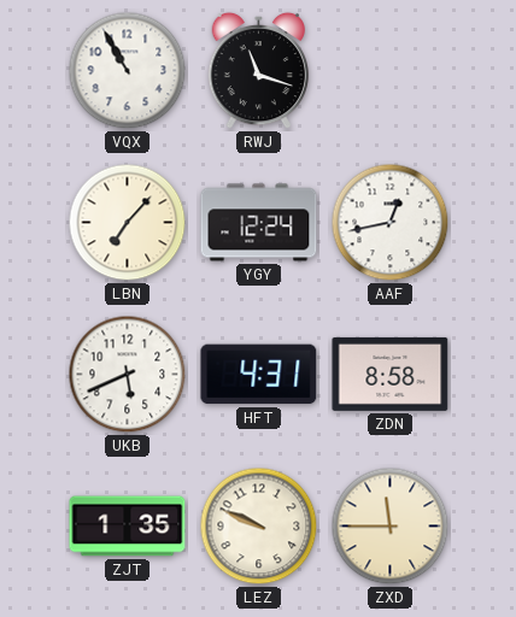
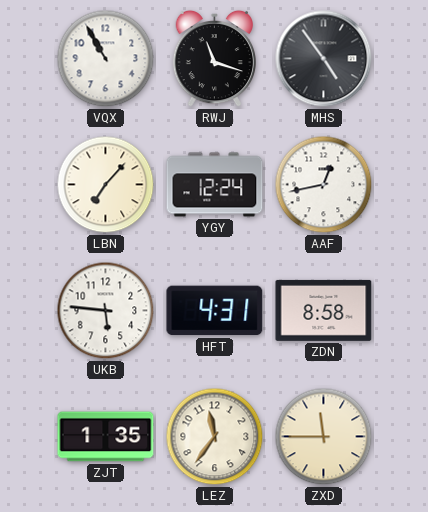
MHS: none -> 4:54
UKB: 5:41 -> 5:46
LEZ: 9:49 -> 11:36
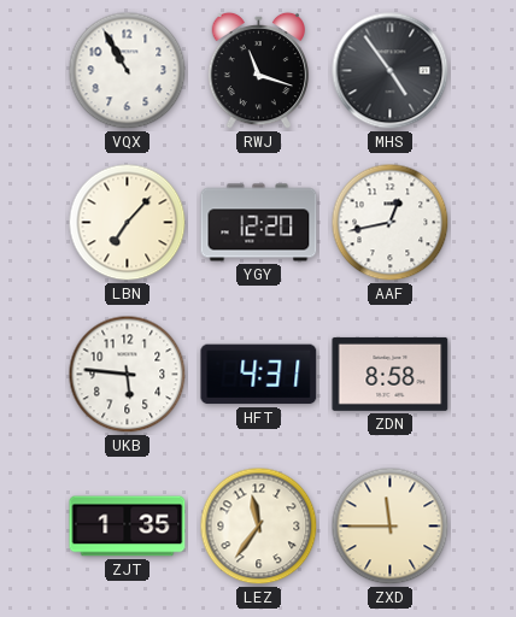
YGY: 12:24 -> 12:20
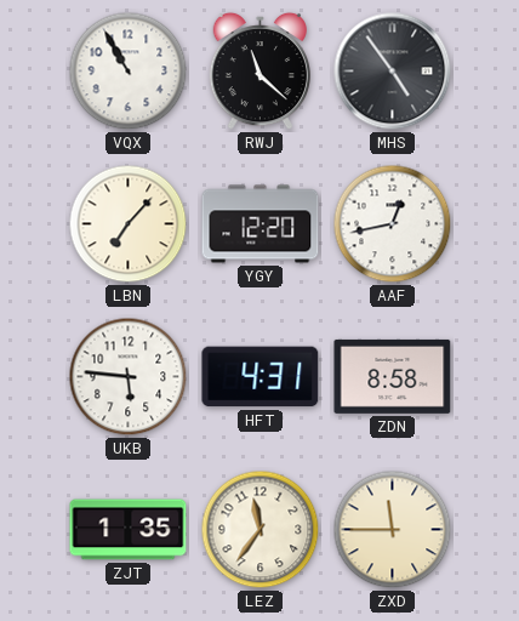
RWJ: 11:18 -> 11:22
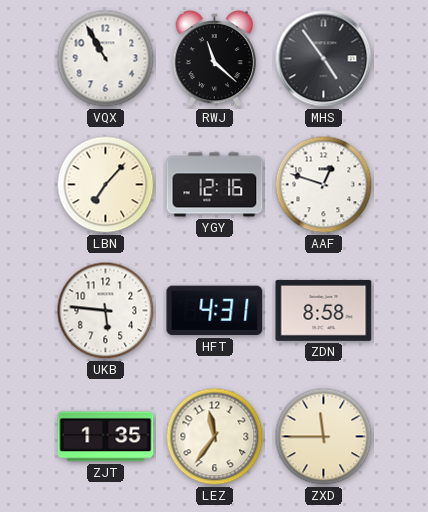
YGY: 12:20 -> 12:16
AAF: 12:43 -> 12:48
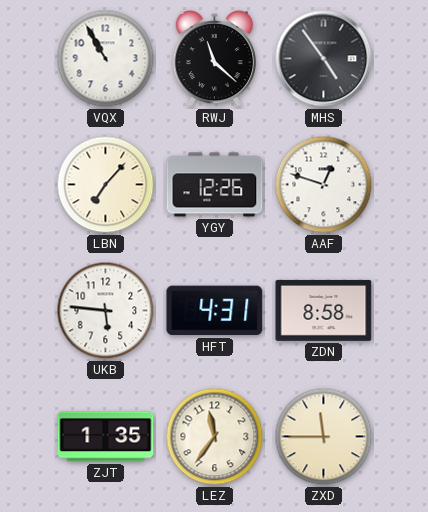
YGY: 12:16 -> 12:26
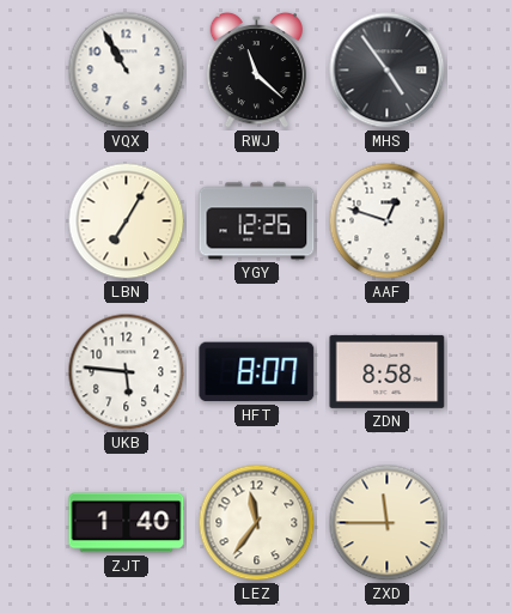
LBN: 7:07 -> 7:05
HFT: 4:31 -> 8:07
ZJT: 1:35 -> 1:40
